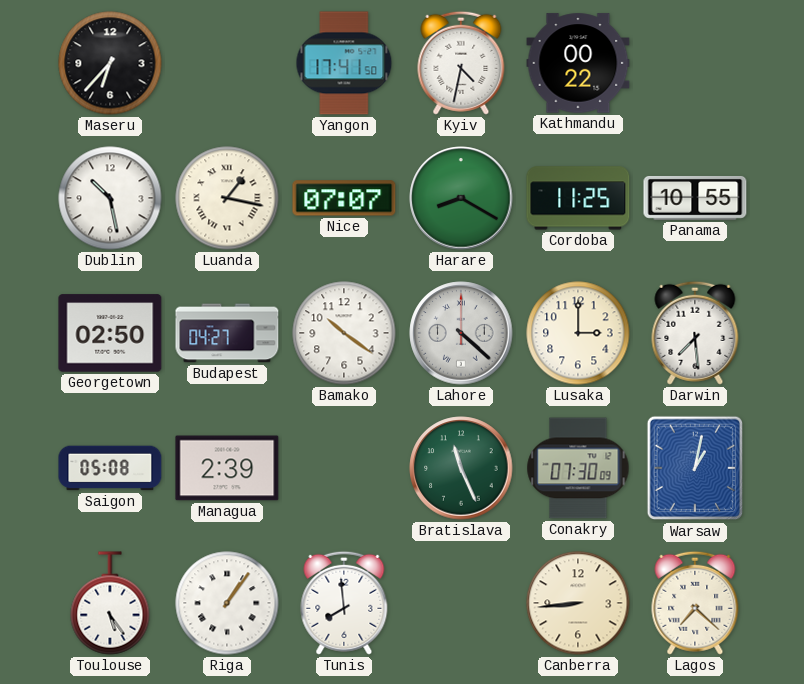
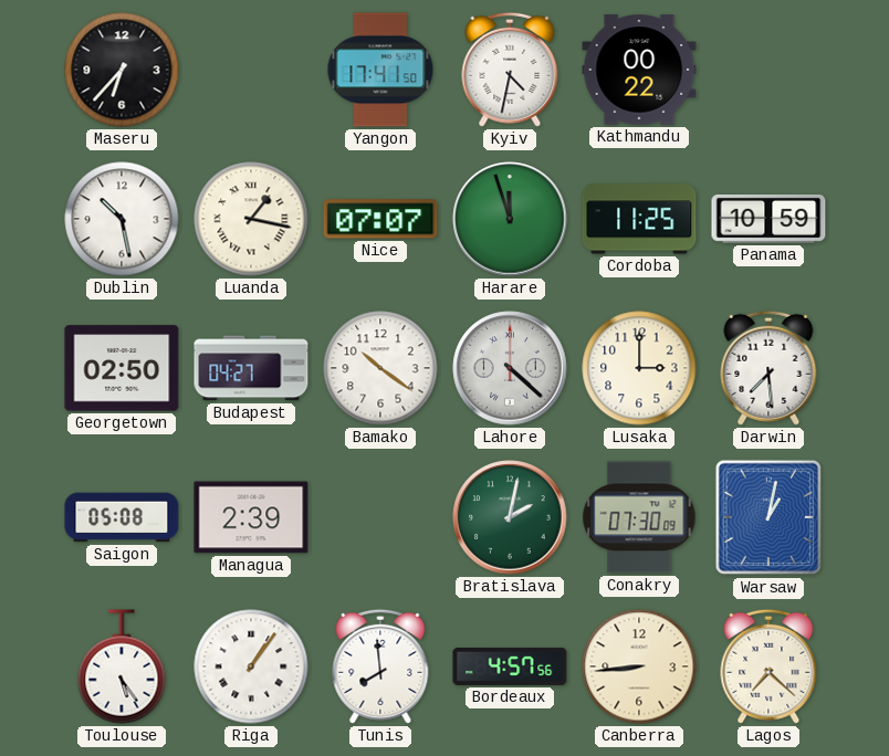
Harare: 8:20 -> 11:57
Panama: 10:55 -> 10:59
Bratislava: 11:26 -> 2:02
Bordeaux: none -> 4:57
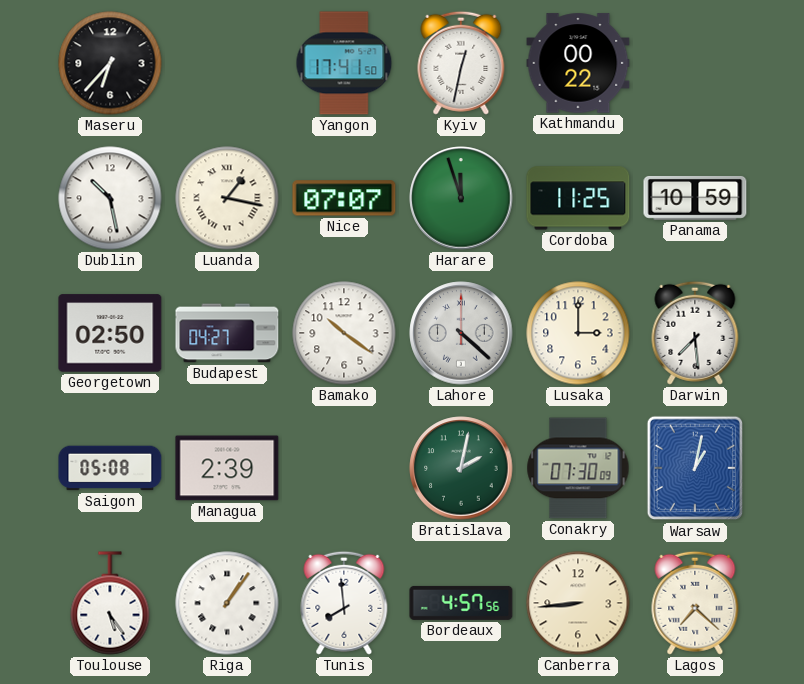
Kyiv: 4:32 -> 12:32
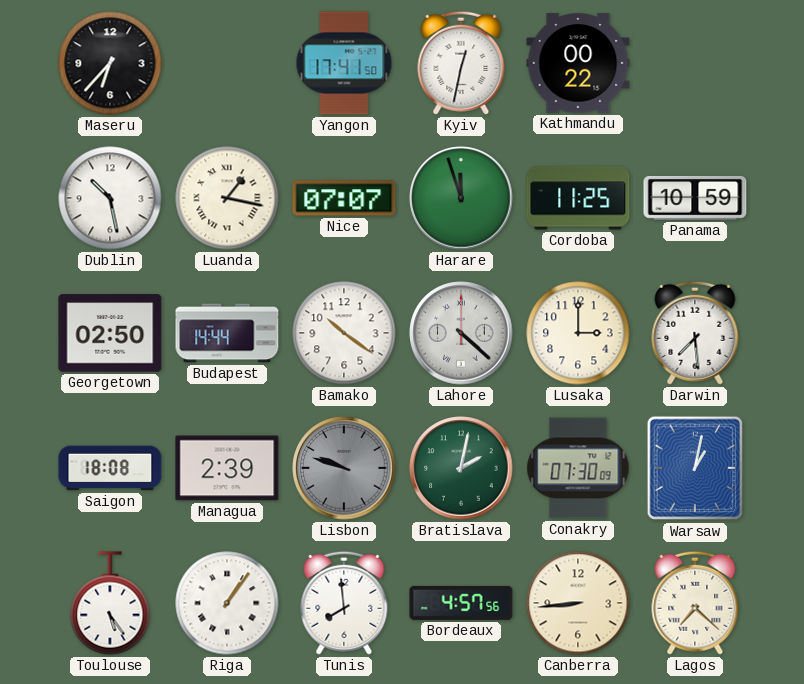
Budapest: 04:27 -> 14:44
Saigon: 05:08 -> 18:08
Lisbon: none -> 9:48
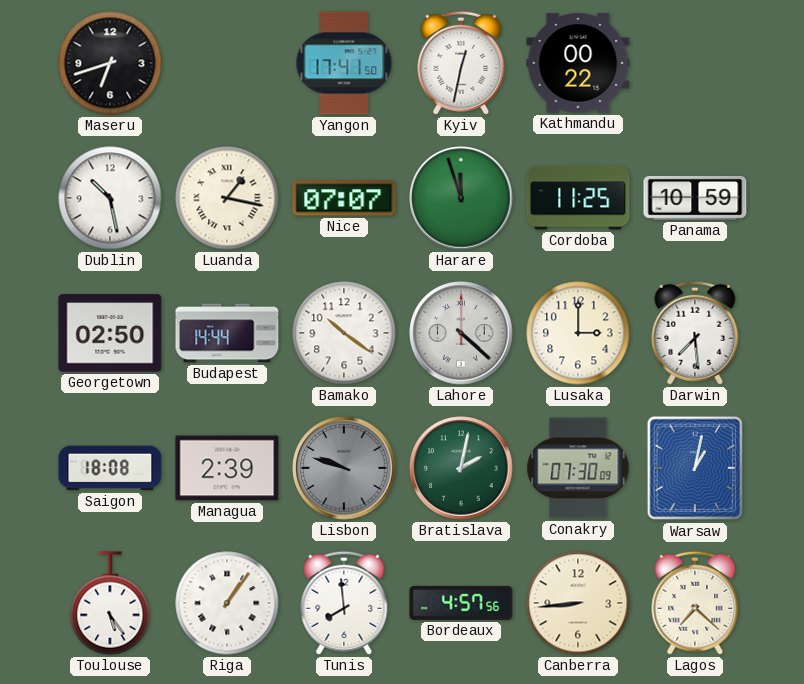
Maseru: 6:37 -> 6:42
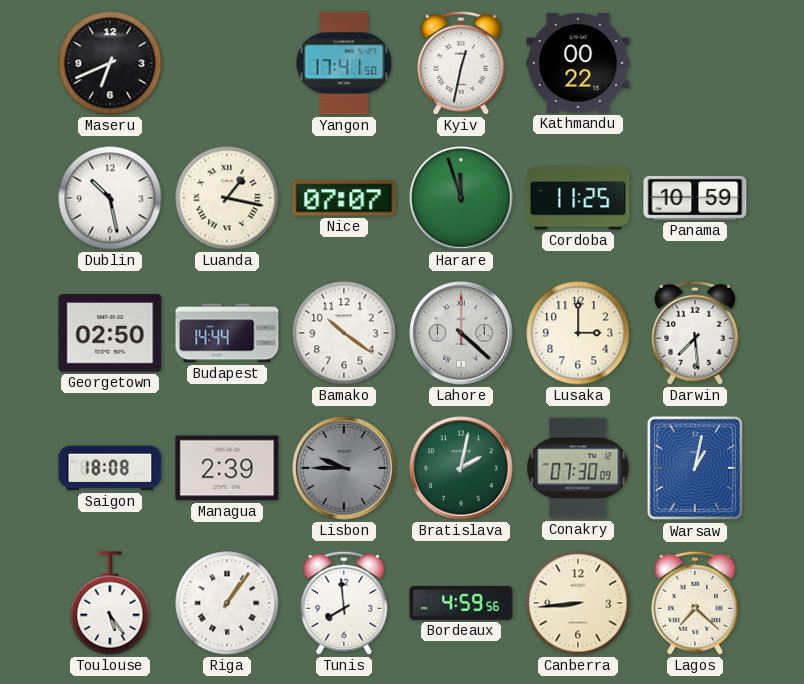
Maseru: 6:42 -> 6:41
Lisbon: 9:48 -> 9:45
Bordeaux: 4:57 -> 4:59
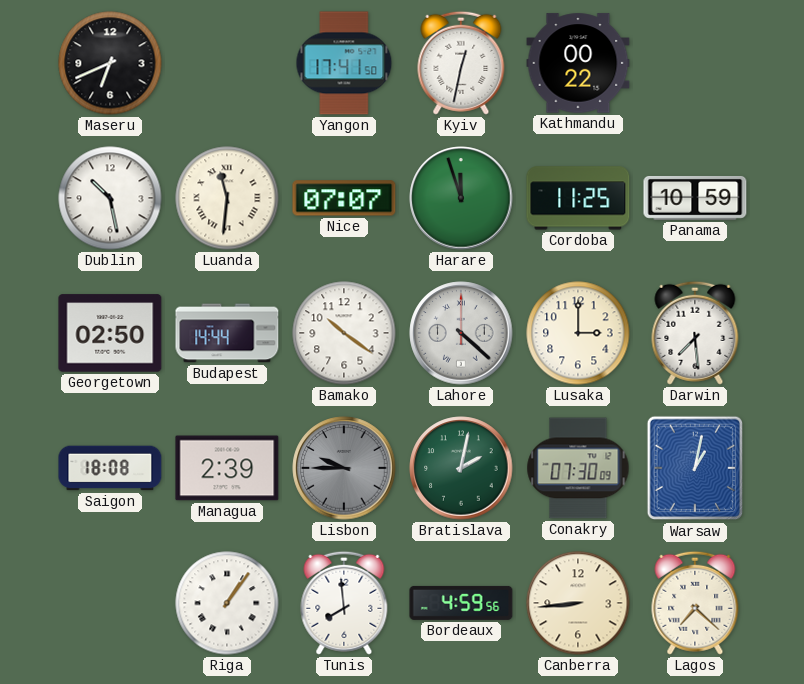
Luanda: 1:17 -> 11:31
Toulouse: 5:24 -> none
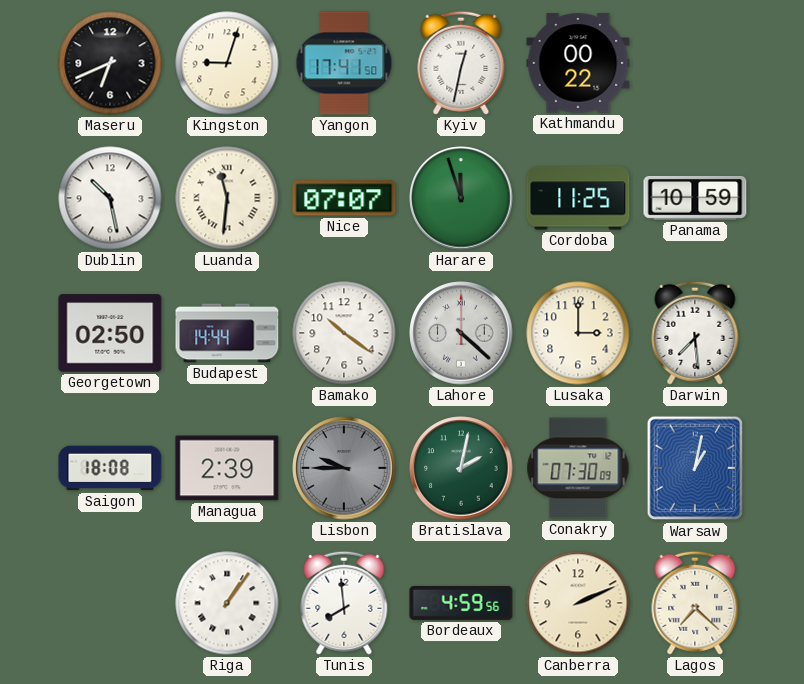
Kingston: none -> 9:03
Canberra: 8:44 -> 2:11
